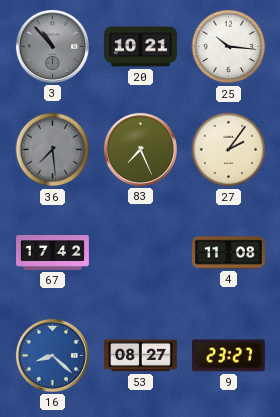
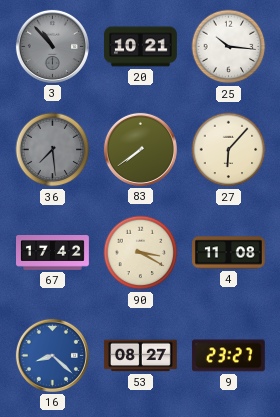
83: 7:26 -> 7:39
27: 2:06 -> 6:07
90: none -> 3:20
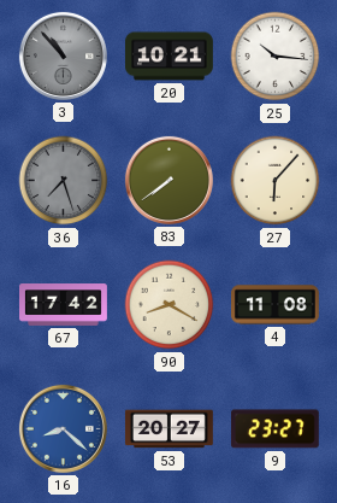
36: 7:29 -> 7:27
90: 3:20 -> 8:20
53: 08:27 -> 20:27
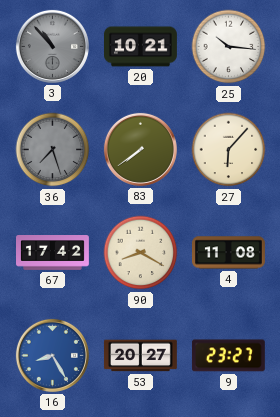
16: 8:22 -> 8:25
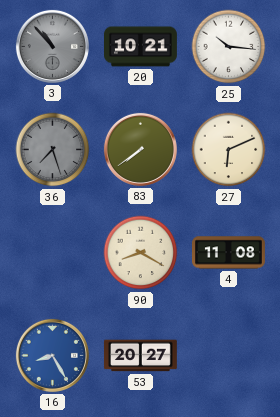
27: 6:07 -> 6:11
67: 17:42 -> none
9: 23:27 -> none
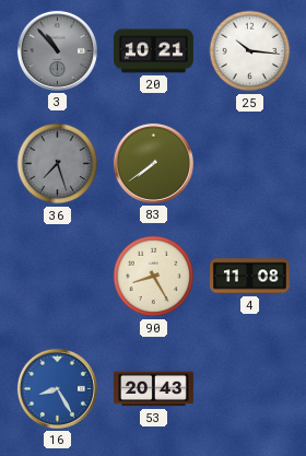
27: 6:11 -> none
90: 8:20 -> 8:25
53: 20:27 -> 20:43
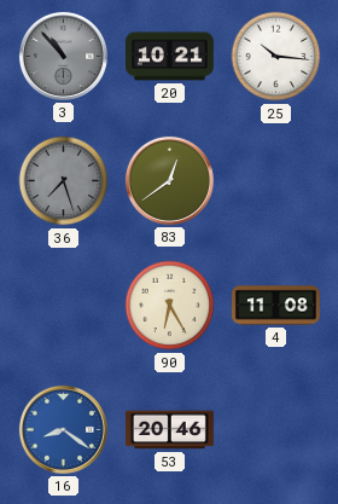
83: 7:39 -> 12:39
90: 8:25 -> 6:25
16: 8:25 -> 8:21
53: 20:43 -> 20:46
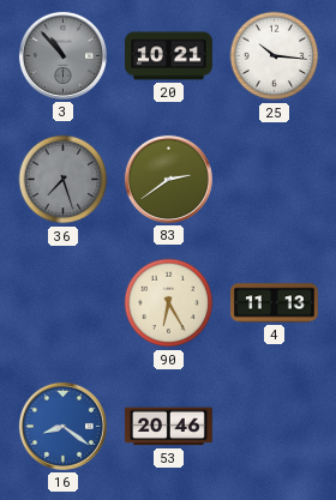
83: 12:39 -> 2:39
4: 11:08 -> 11:13
